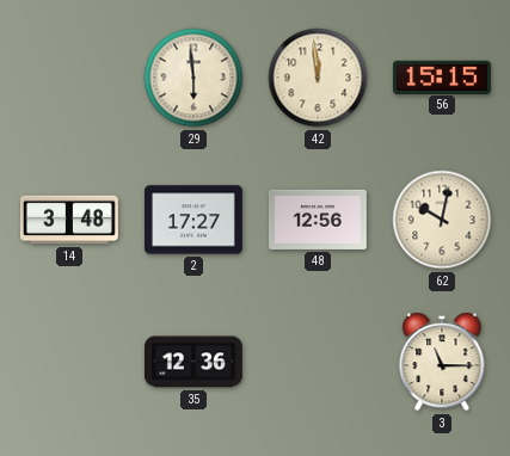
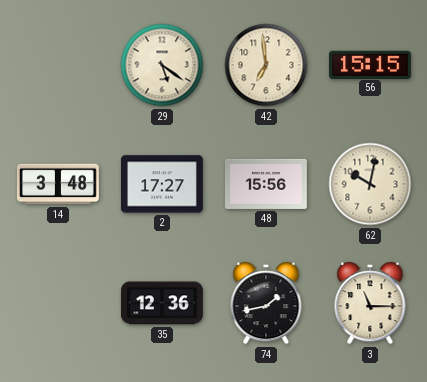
29: 5:59 -> 5:21
42: 11:59 -> 6:59
48: 12:56 -> 15:56
74: none -> 1:43
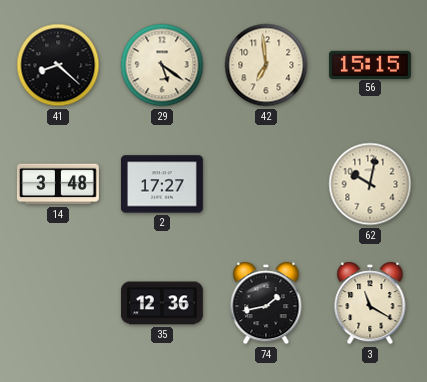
41: none -> 8:22
48: 15:56 -> none
3: 11:15 -> 11:20
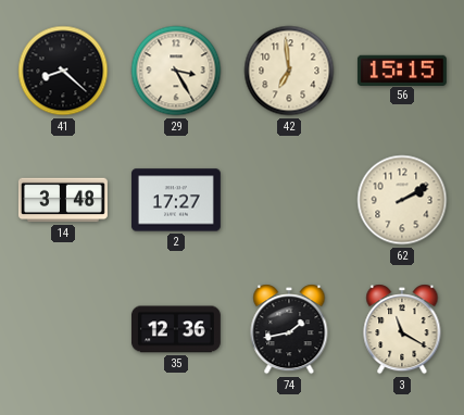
29: 5:21 -> 3:25
62: 10:02 -> 2:10
